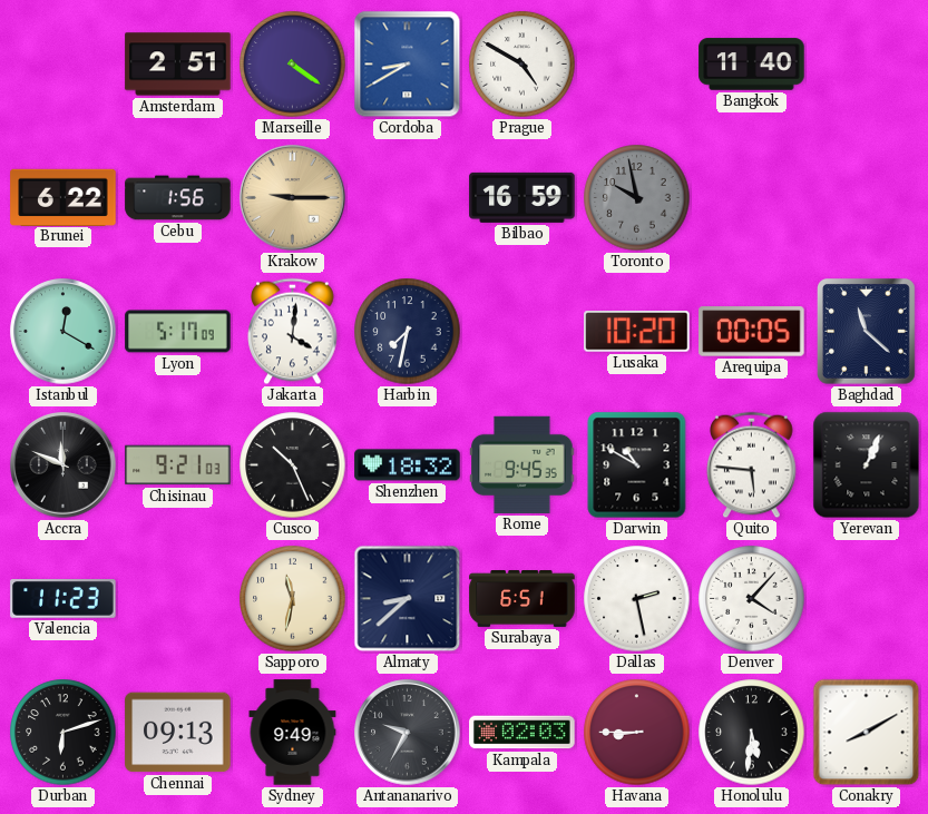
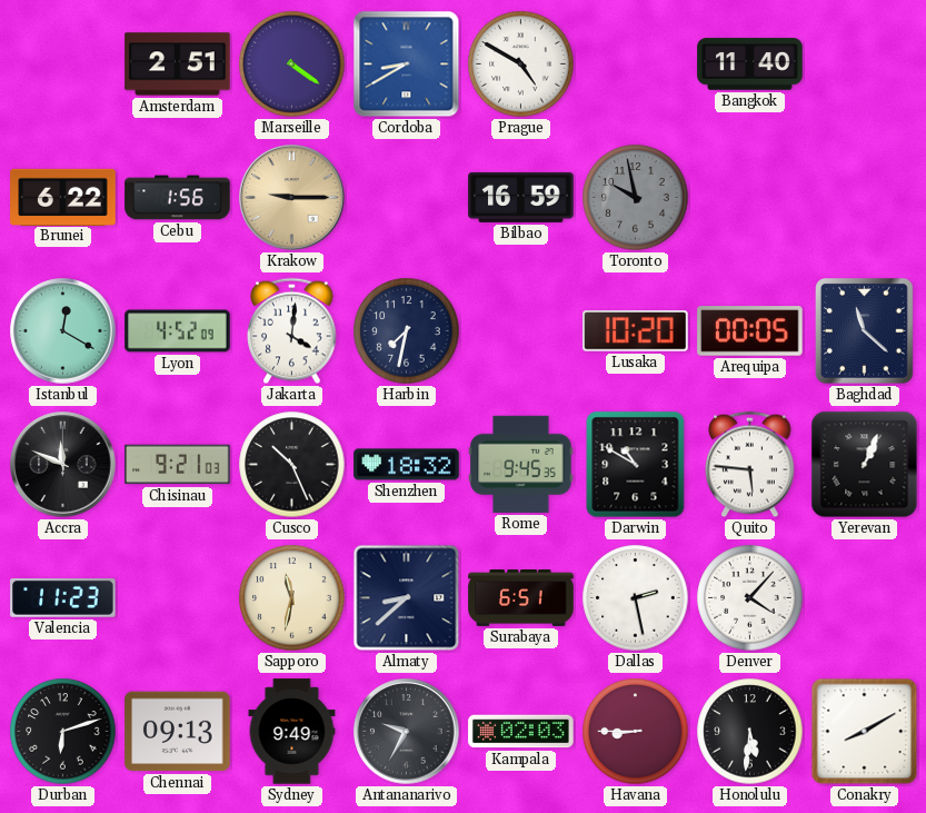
Lyon: 5:17 -> 4:52
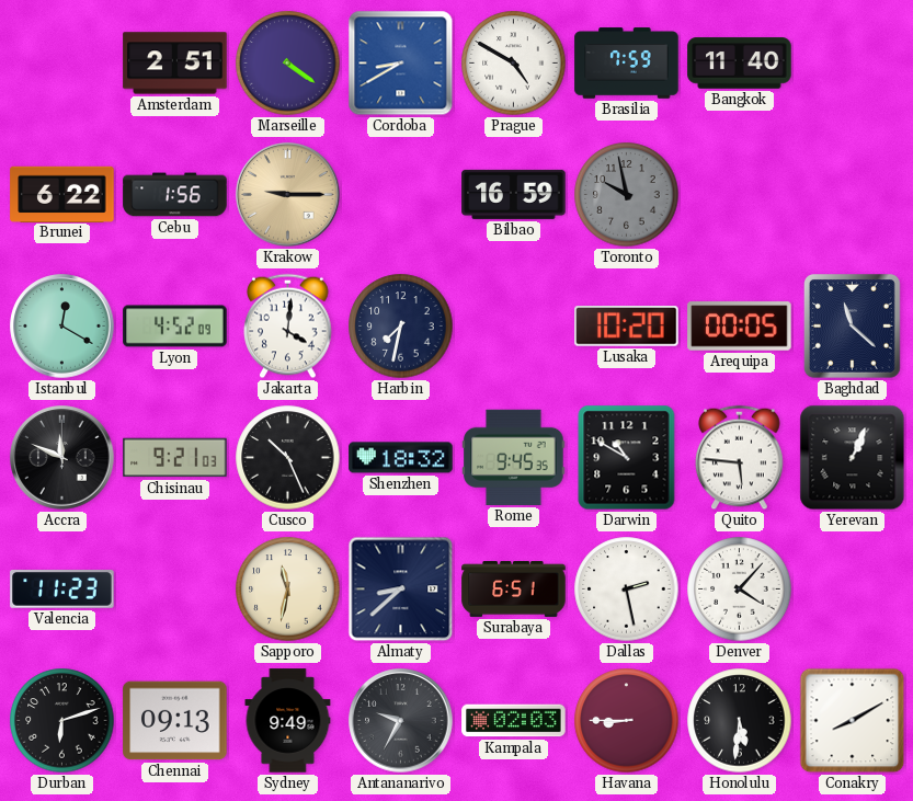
Brasilia: none -> 7:59
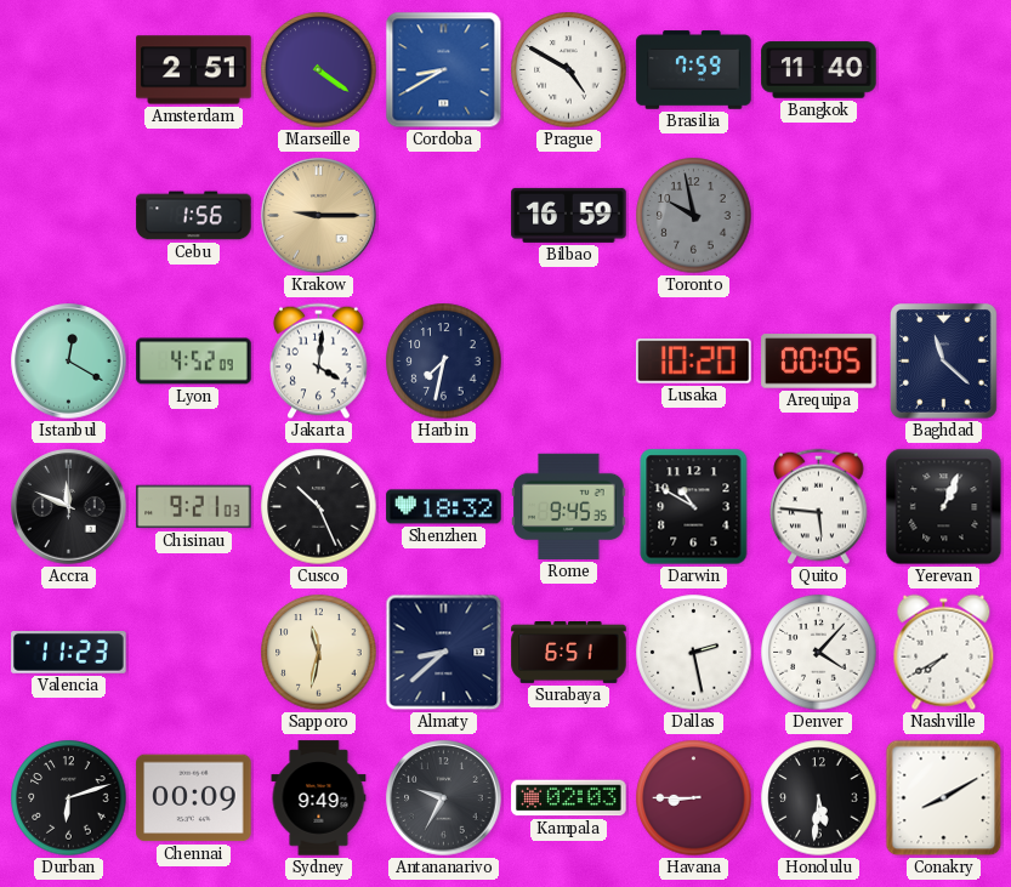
Brunei: 6:22 -> none
Nashville: none -> 7:40
Chennai: 09:13 -> 00:09
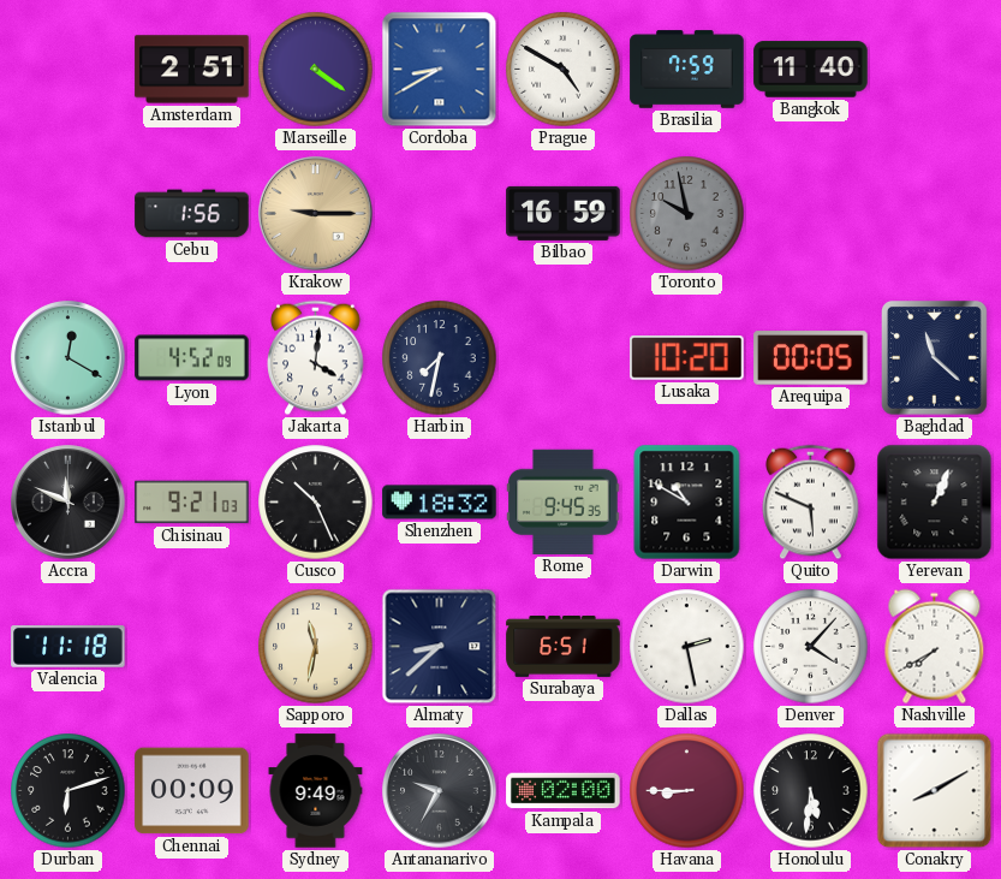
Quito: 5:46 -> 5:49
Valencia: 11:23 -> 11:18
Kampala: 02:03 -> 02:00
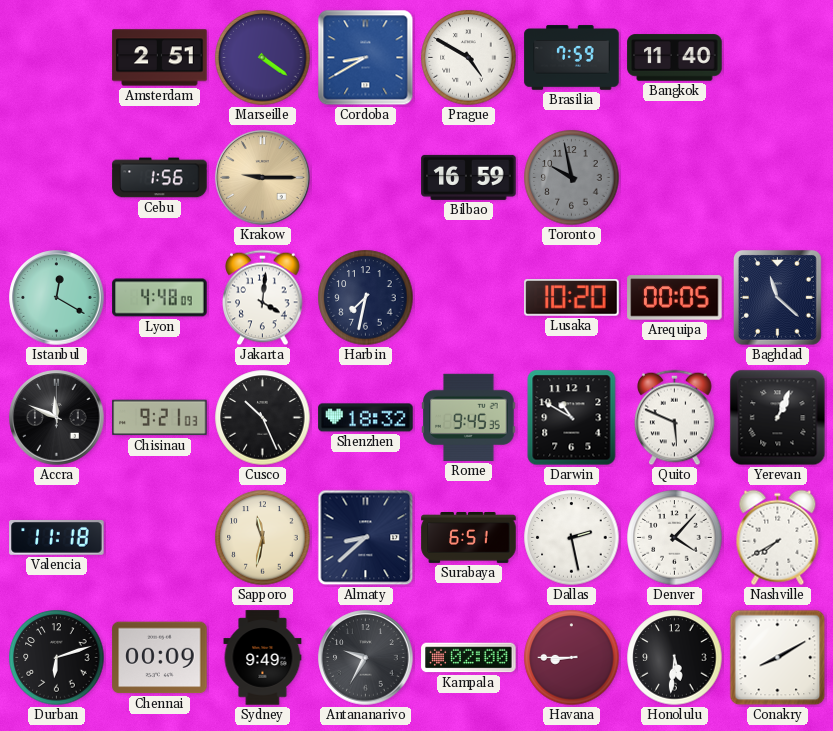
Lyon: 4:52 -> 4:48
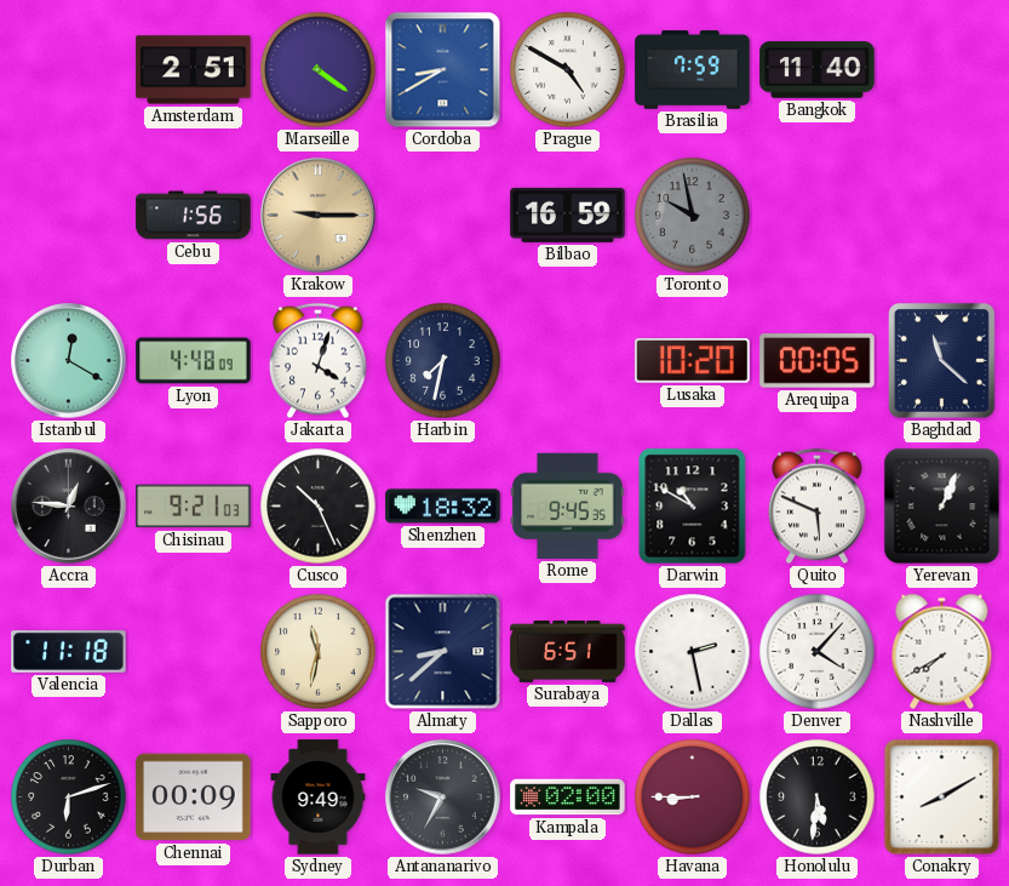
Jakarta: 4:01 -> 4:03
Accra: 11:49 -> 12:46
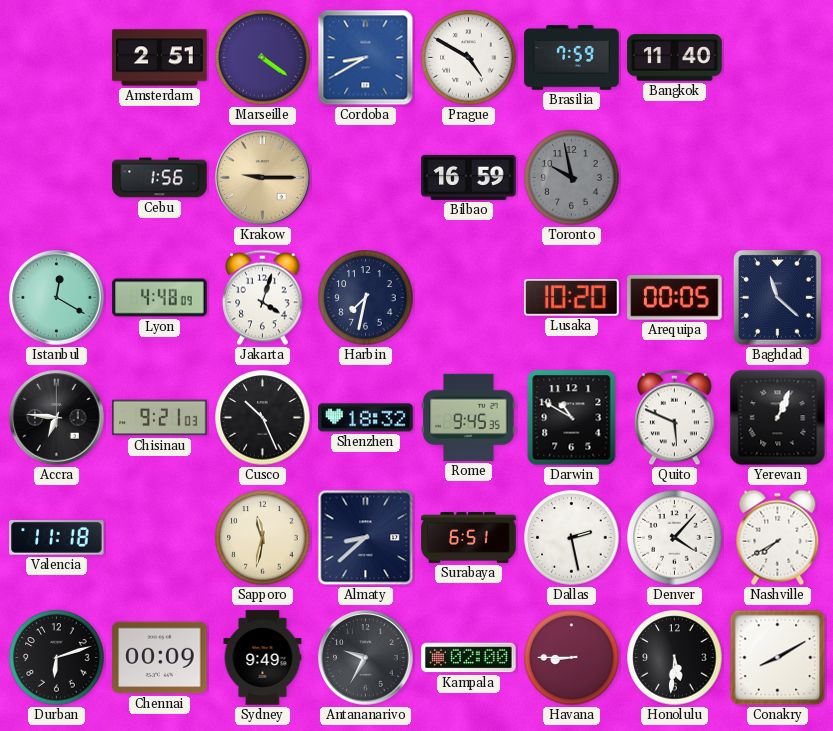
Accra: 12:46 -> 6:46
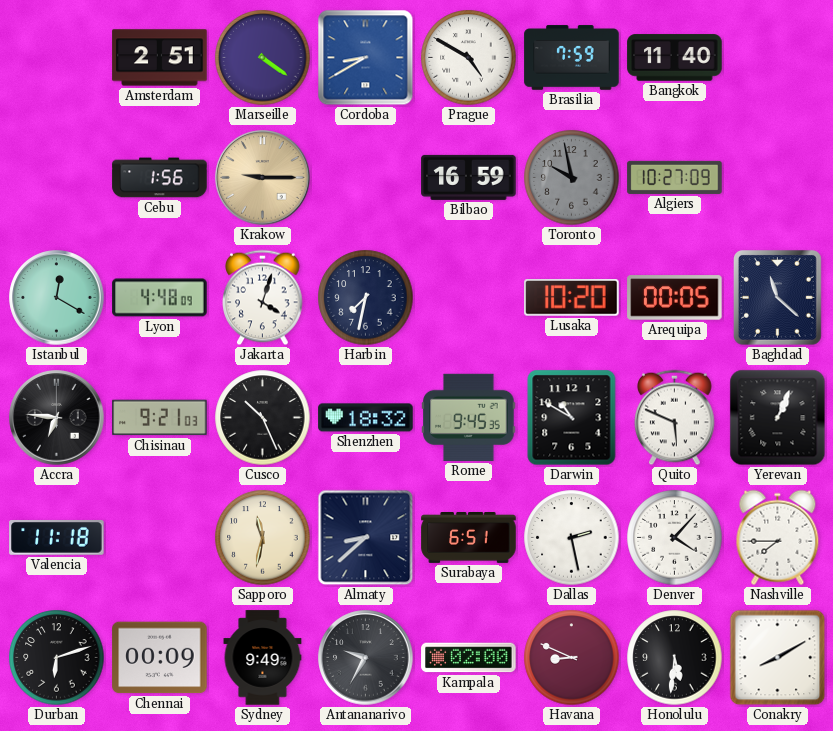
Algiers: none -> 10:27
Nashville: 7:40 -> 7:45
Havana: 8:45 -> 8:49
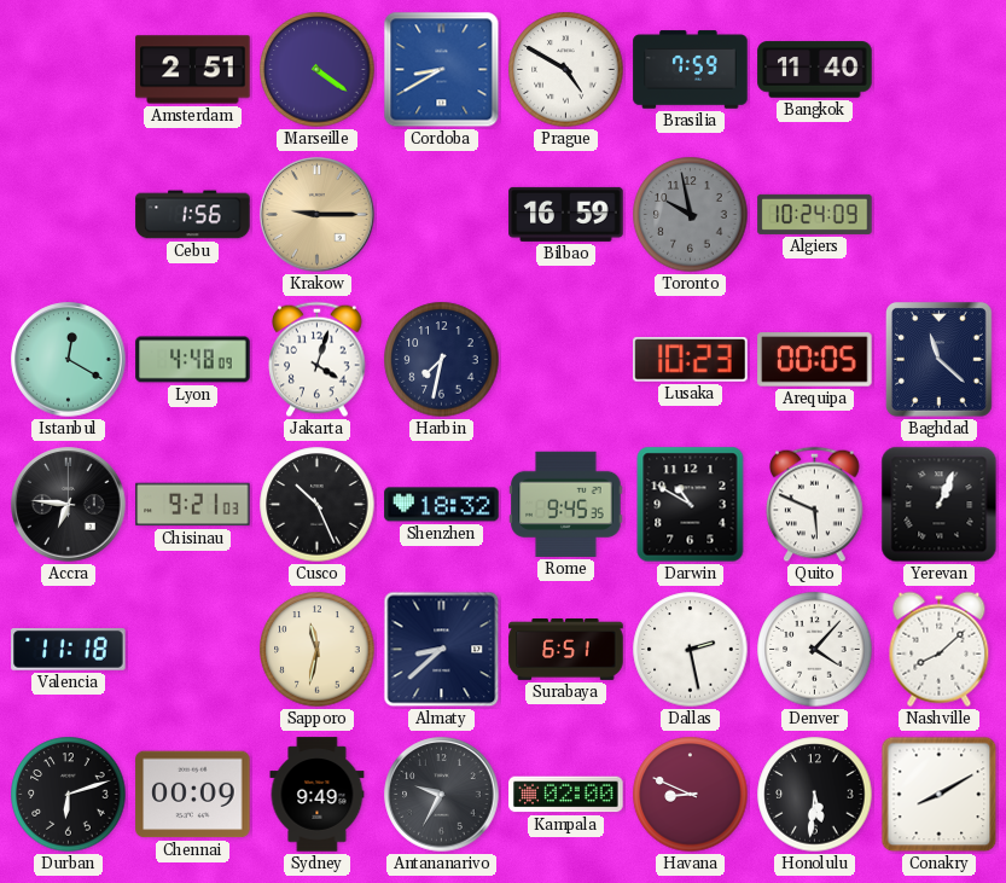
Algiers: 10:27 -> 10:24
Lusaka: 10:20 -> 10:23
Nashville: 7:45 -> 8:08
